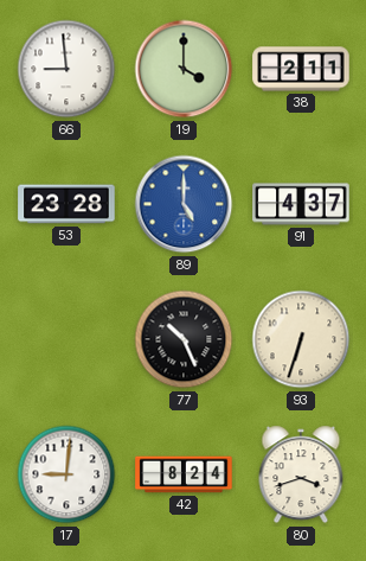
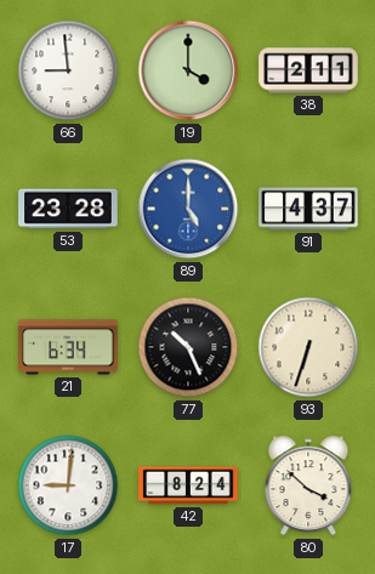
21: none -> 6:34
80: 3:42 -> 3:52
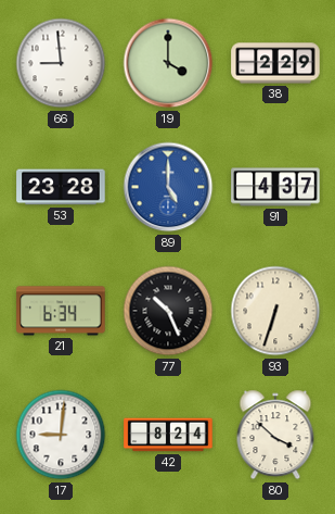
38: 2:11 -> 2:29
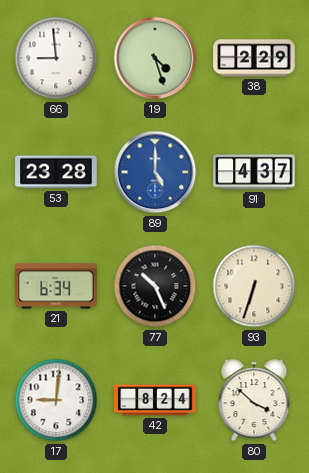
19: 4:00 -> 4:27
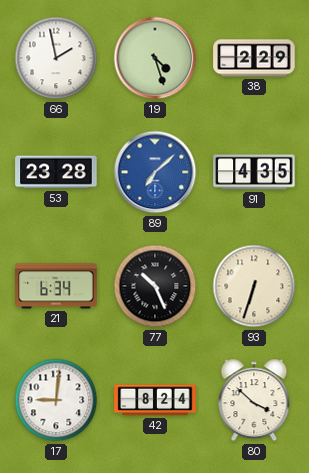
66: 8:59 -> 1:58
89: 5:00 -> 7:08
91: 4:37 -> 4:35
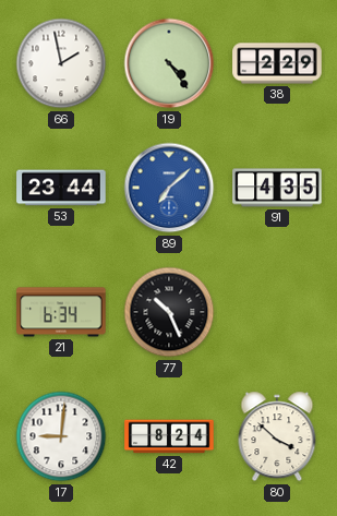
19: 4:27 -> 4:24
53: 23:28 -> 23:44
93: 6:33 -> none
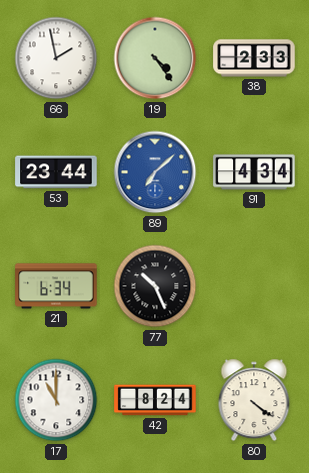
38: 2:29 -> 2:33
91: 4:35 -> 4:34
17: 9:01 -> 11:00
80: 3:52 -> 4:21
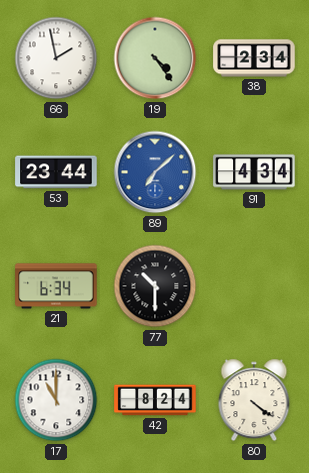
38: 2:33 -> 2:34
77: 10:26 -> 10:30
